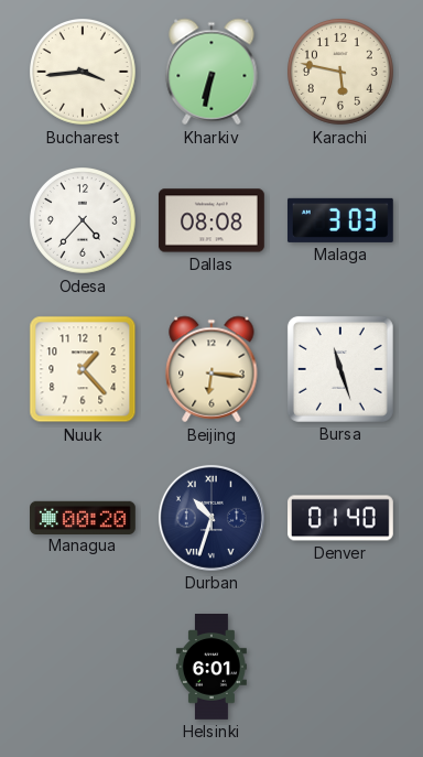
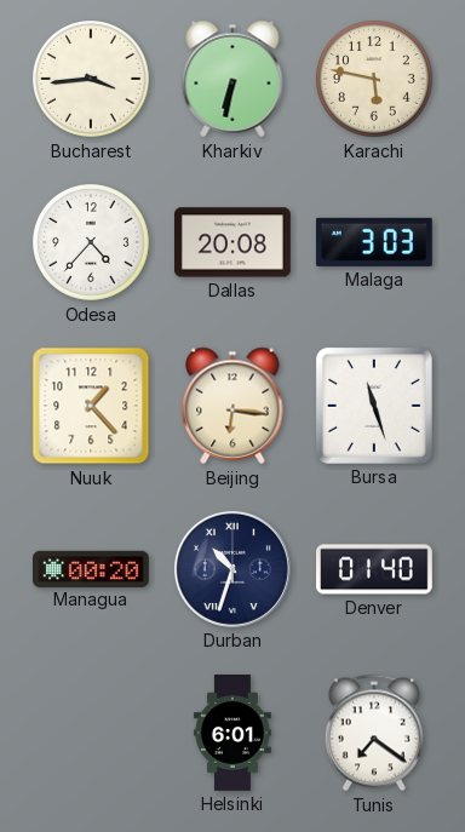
Dallas: 08:08 -> 20:08
Tunis: none -> 7:21
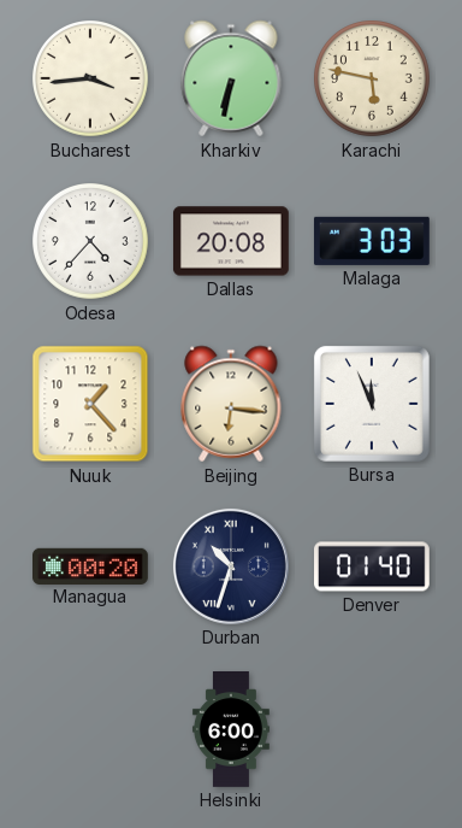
Bursa: 11:27 -> 11:56
Helsinki: 6:01 -> 6:00
Tunis: 7:21 -> none
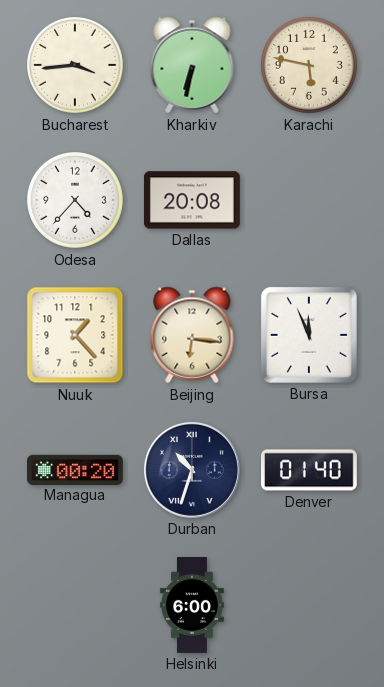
Malaga: 3:03 -> none
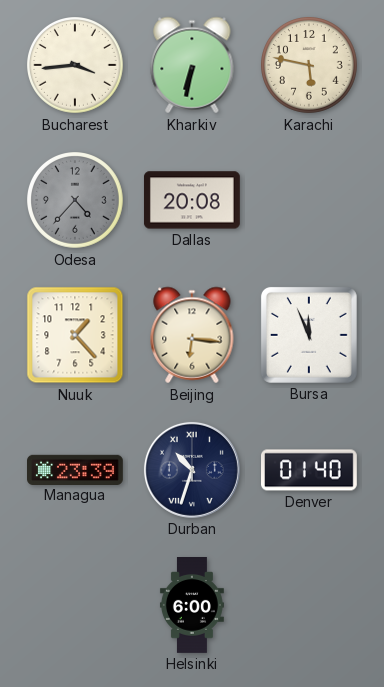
Odesa dial: white -> grey
Managua: 00:20 -> 23:39
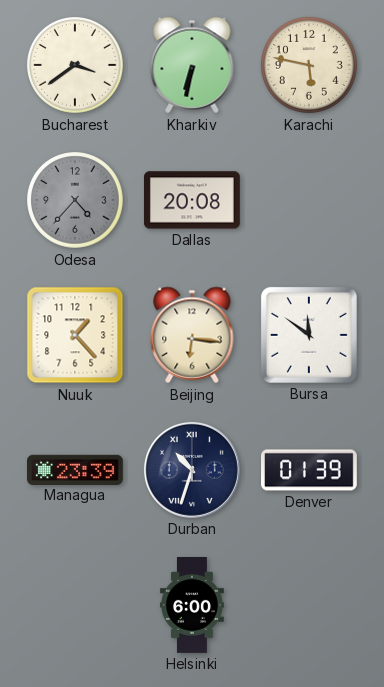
Bucharest: 3:44 -> 3:39
Bursa: 11:56 -> 11:51
Denver: 01:40 -> 01:39
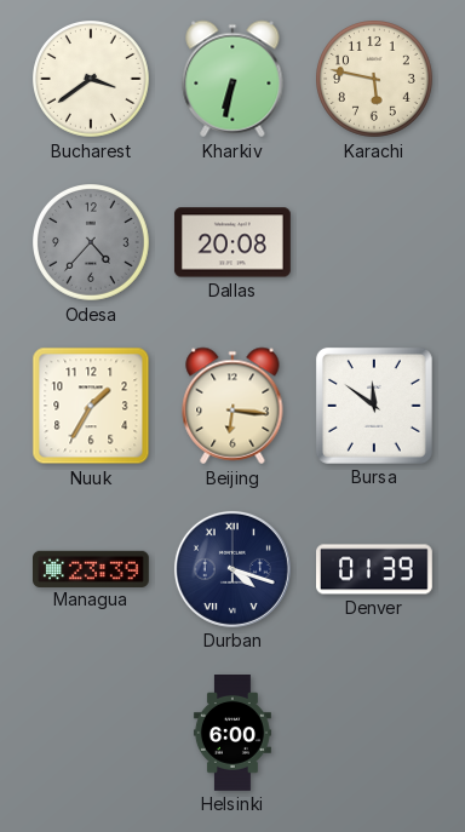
Nuuk: 1:23 -> 1:35
Durban: 10:33 -> 4:18
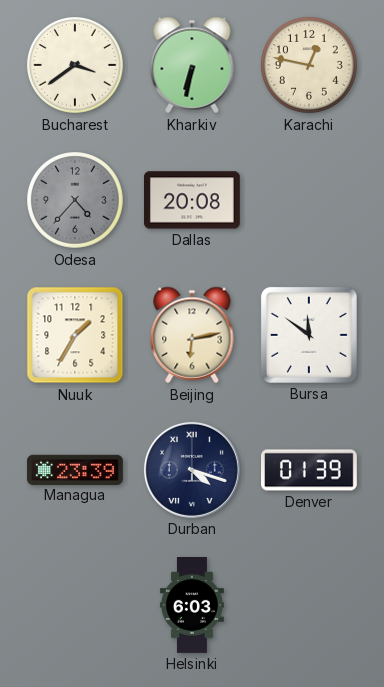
Karachi: 5:47 -> 12:47
Beijing: 6:16 -> 6:13
Helsinki: 6:00 -> 6:03
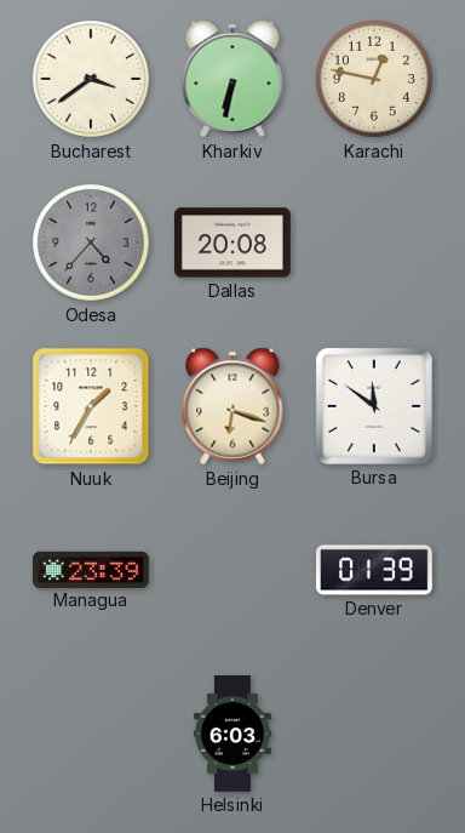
Beijing: 6:13 -> 6:18
Durban: 4:18 -> none
